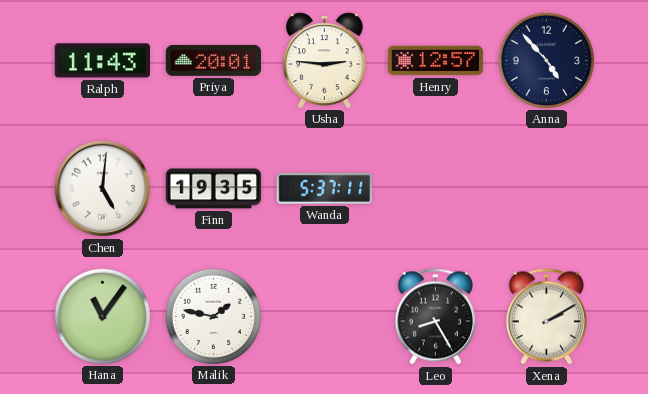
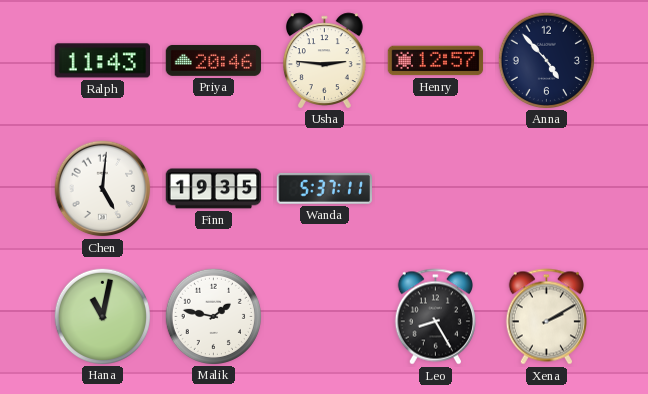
Priya: 20:01 -> 20:46
Hana: 11:06 -> 11:02
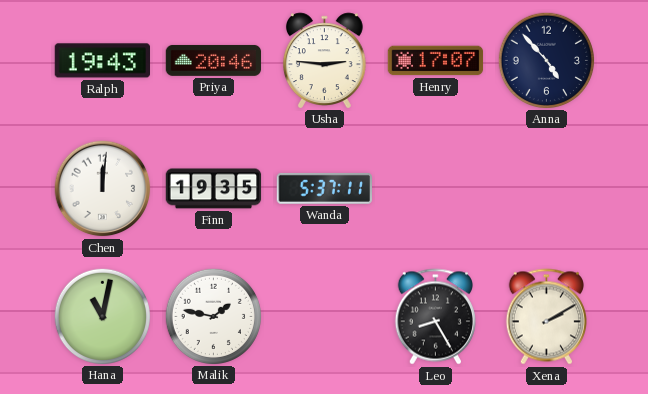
Ralph: 11:43 -> 19:43
Henry: 12:57 -> 17:07
Chen: 5:01 -> 12:01
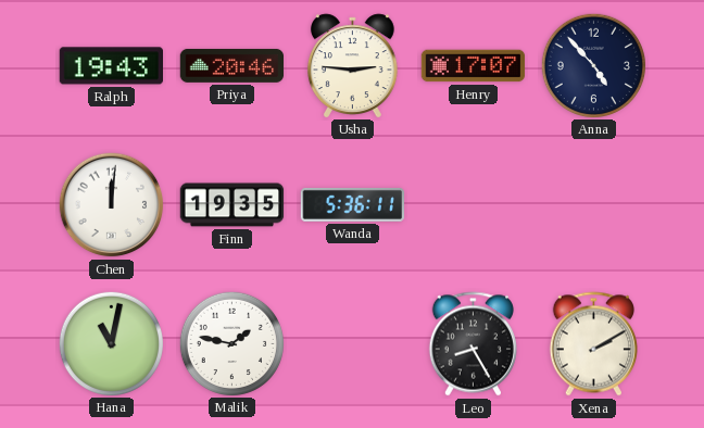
Wanda: 5:37 -> 5:36
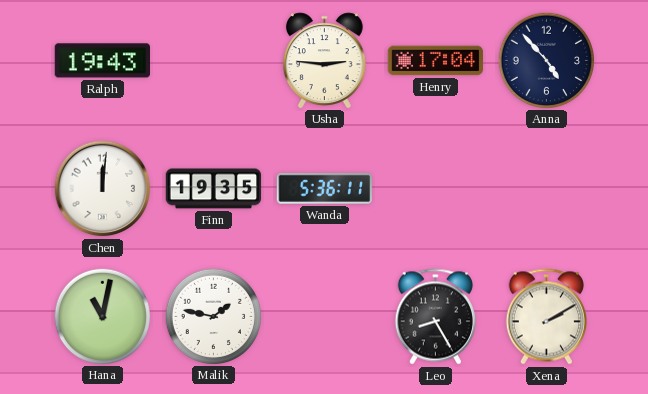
Priya: 20:46 -> none
Henry: 17:07 -> 17:04
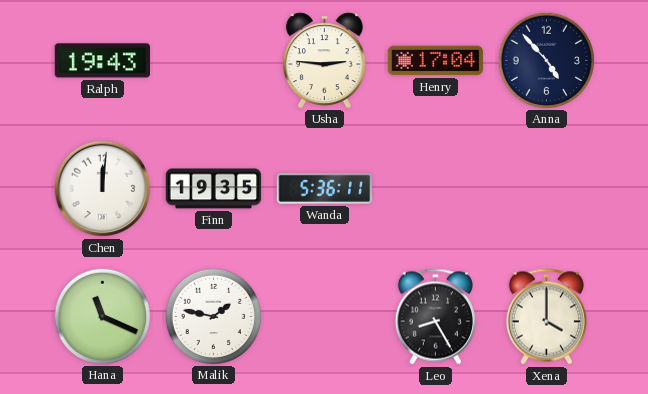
Hana: 11:02 -> 11:19
Xena: 2:10 -> 4:00
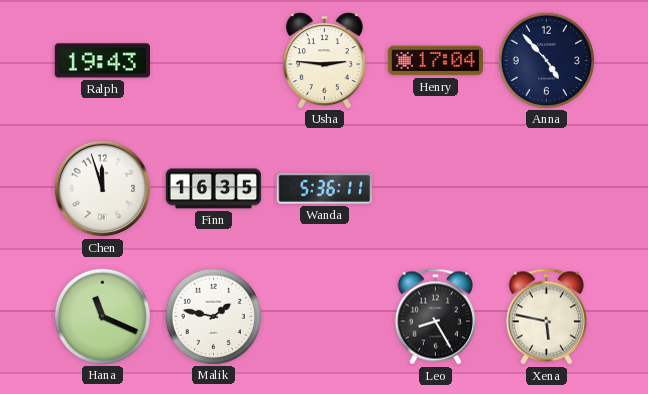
Chen: 12:01 -> 11:57
Finn: 19:35 -> 16:35
Xena: 4:00 -> 5:47
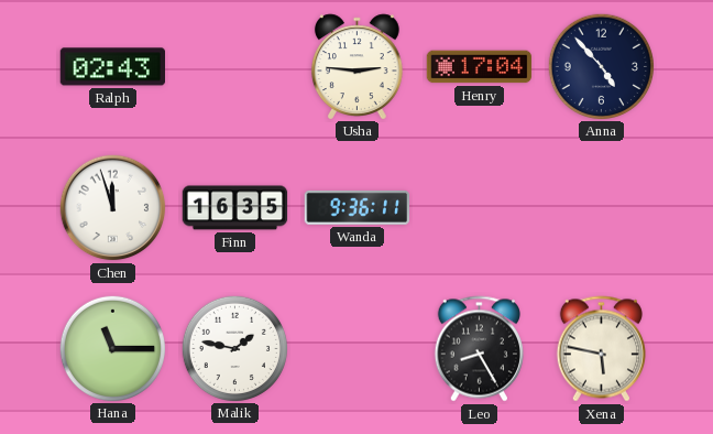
Ralph: 19:43 -> 02:43
Wanda: 5:36 -> 9:36
Hana: 11:19 -> 11:15
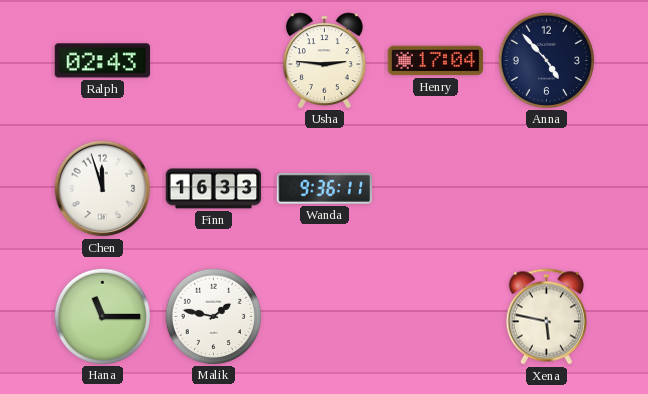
Finn: 16:35 -> 16:33
Leo: 8:25 -> none
